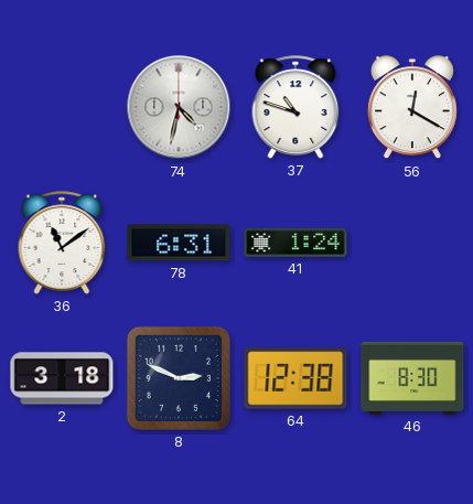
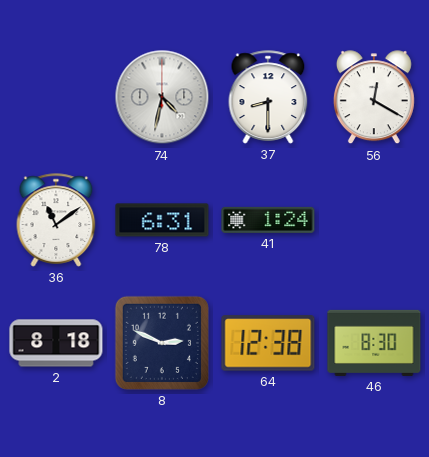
37: 10:48 -> 8:30
2: 3:18 -> 8:18
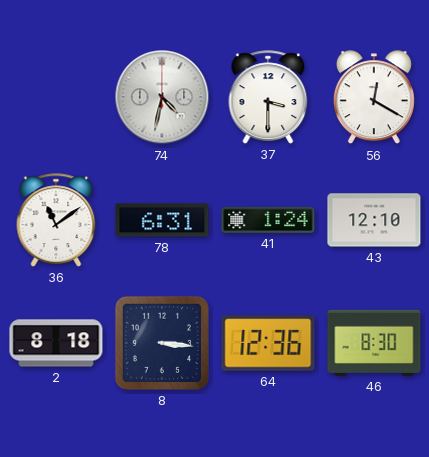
37: 8:30 -> 3:30
43: none -> 12:10
8: 2:49 -> 3:16
64: 12:38 -> 12:36
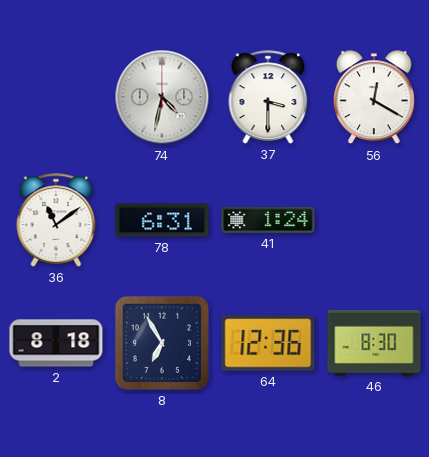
43: 12:10 -> none
8: 3:16 -> 6:55
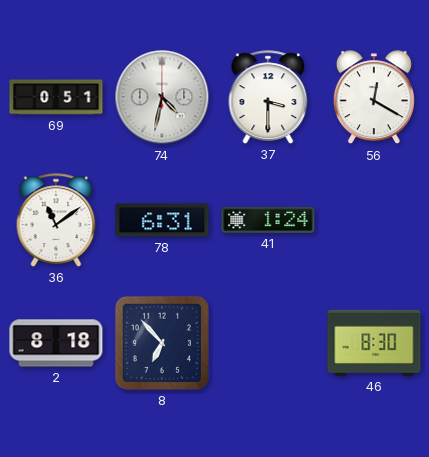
69: none -> 0:51
8: 6:55 -> 6:53
64: 12:36 -> none
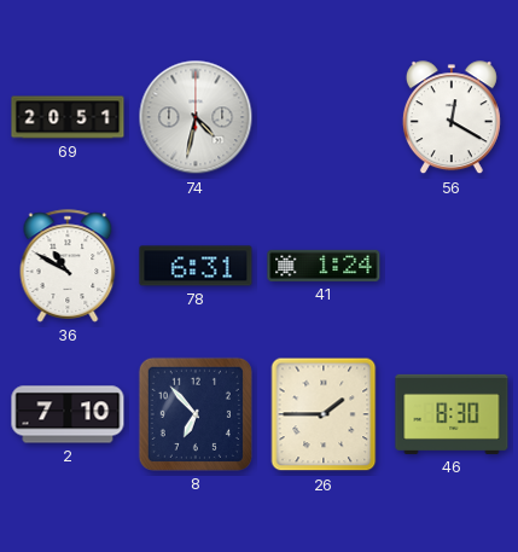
69: 0:51 -> 20:51
37: 3:30 -> none
36: 11:09 -> 10:50
2: 8:18 -> 7:10
26: none -> 1:45
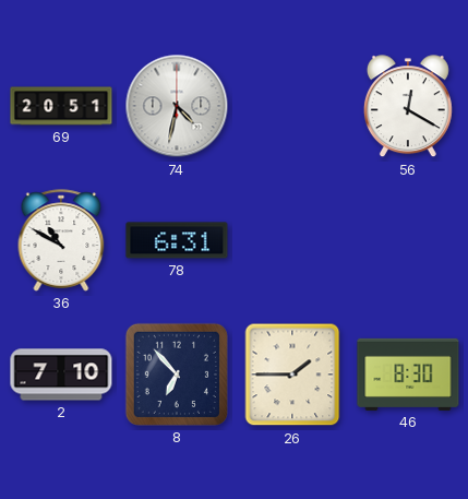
41: 1:24 -> none
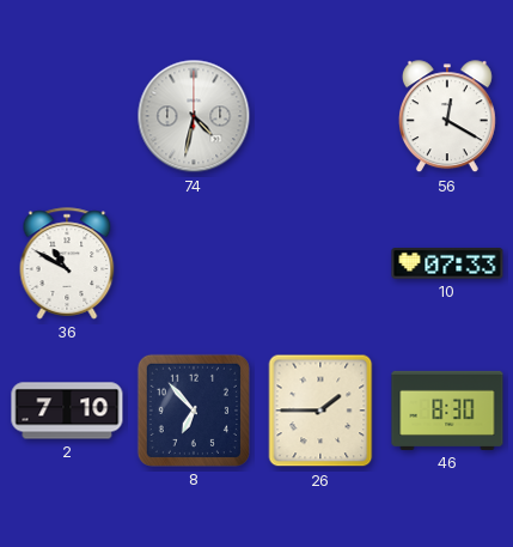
69: 20:51 -> none
78: 6:31 -> none
10: none -> 07:33
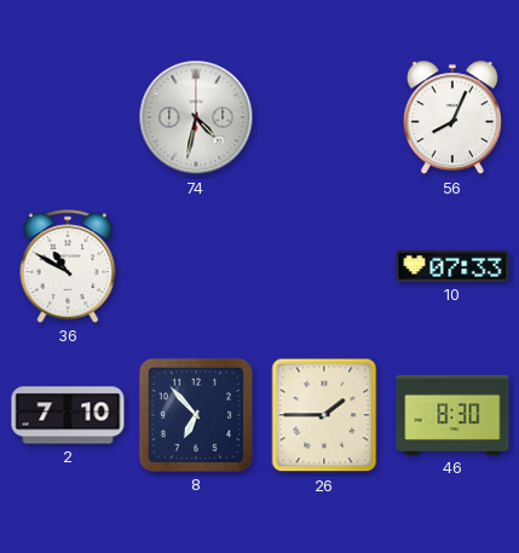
56: 12:20 -> 8:04
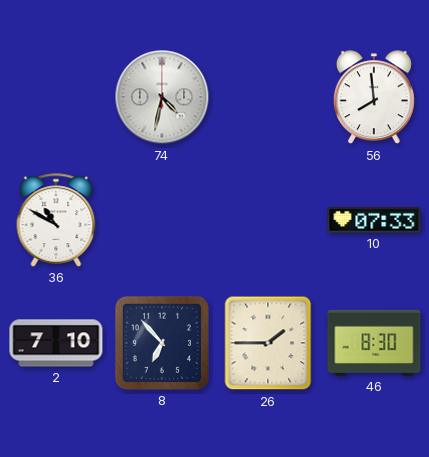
56: 8:04 -> 7:59
